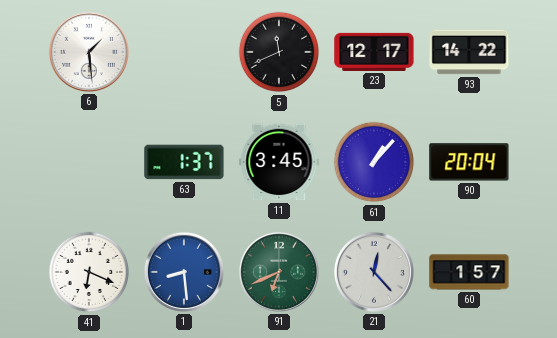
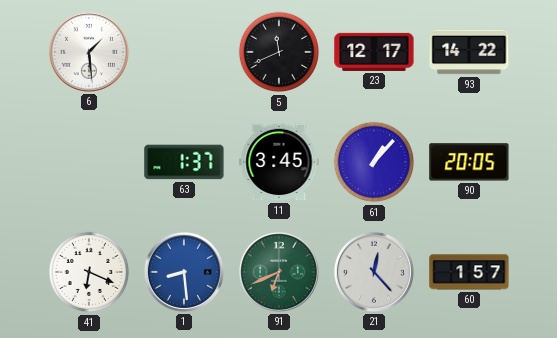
90: 20:04 -> 20:05
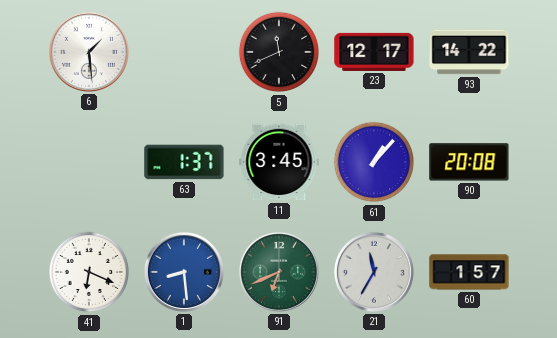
90: 20:05 -> 20:08
21: 12:23 -> 11:35
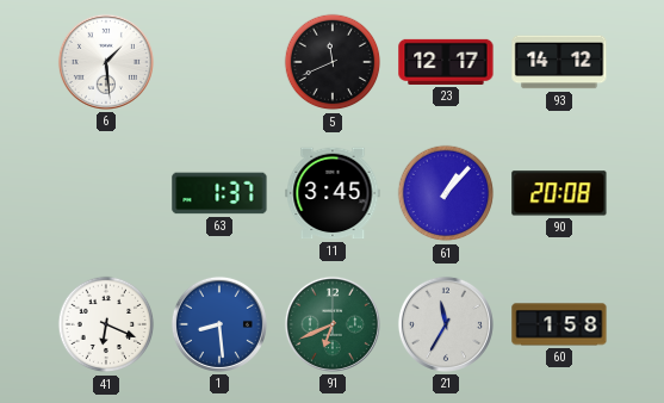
93: 14:22 -> 14:12
60: 1:57 -> 1:58
